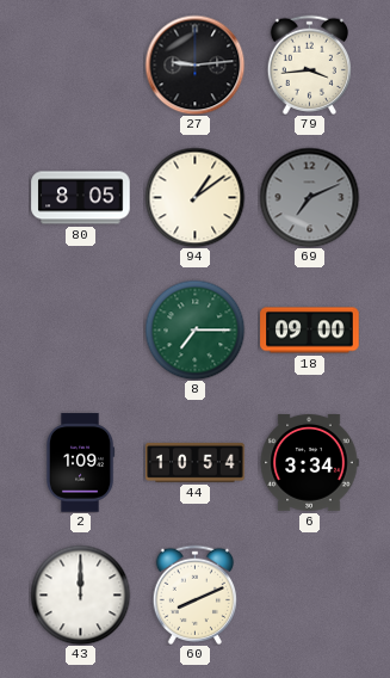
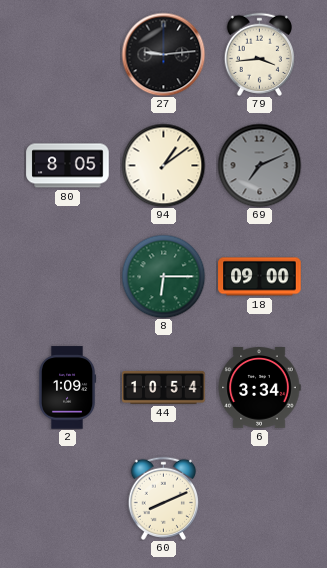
8: 7:15 -> 6:15
43: 12:00 -> none
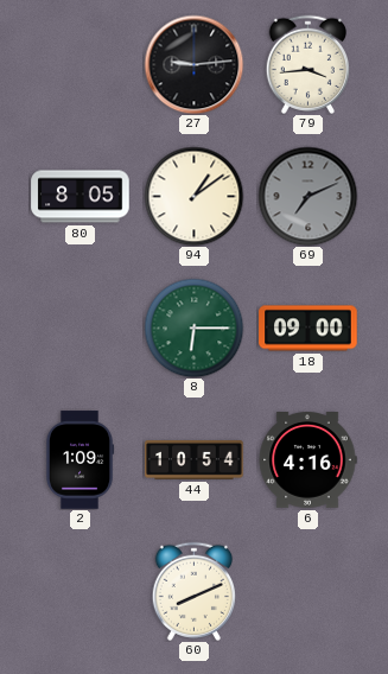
6: 3:34 -> 4:16
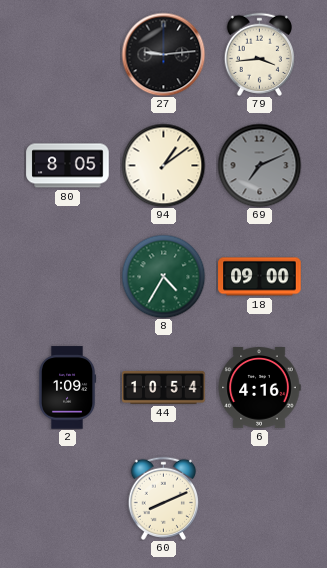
8: 6:15 -> 4:35
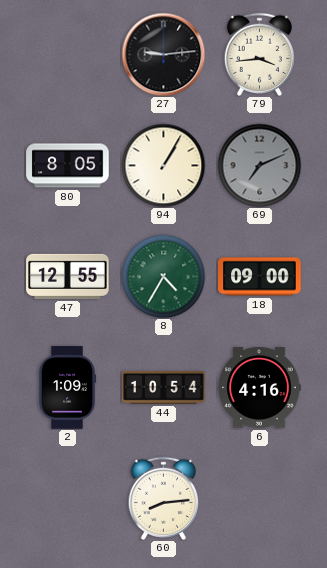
94: 1:09 -> 1:05
47: none -> 12:55
60: 8:11 -> 8:14
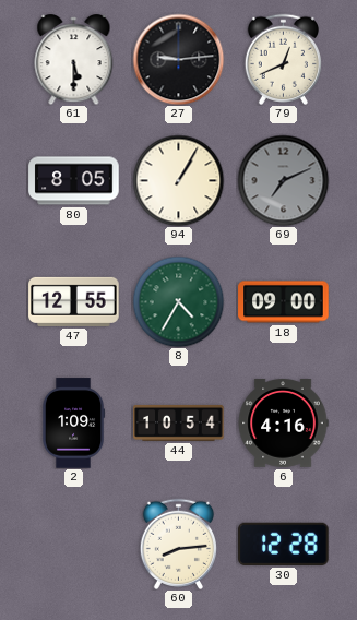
61: none -> 5:30
79: 3:44 -> 12:41
30: none -> 12:28
